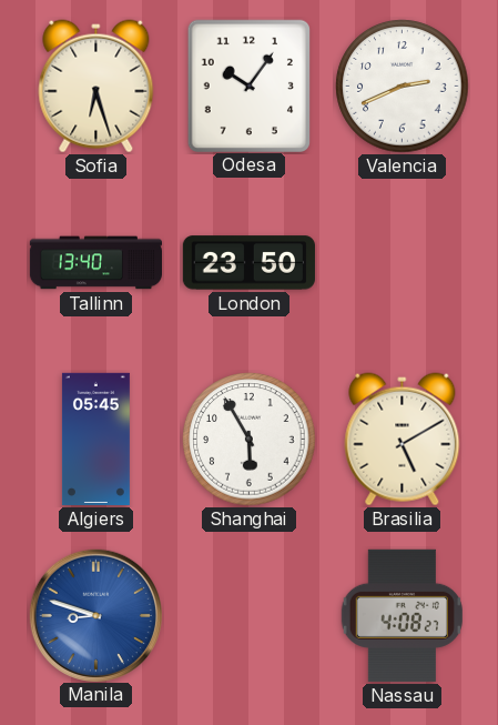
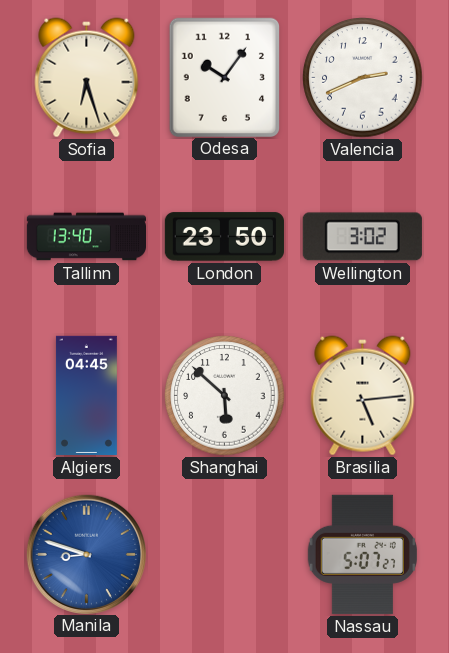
Wellington: none -> 3:02
Algiers: 05:45 -> 04:45
Shanghai: 5:55 -> 5:52
Brasilia: 5:10 -> 5:14
Nassau: 4:08 -> 5:07
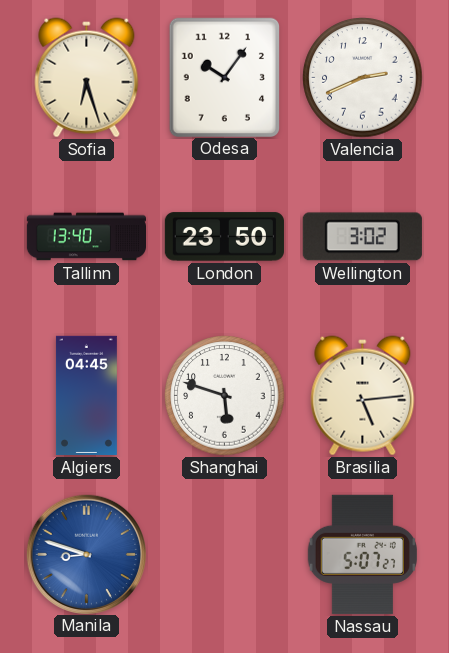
Shanghai: 5:52 -> 5:48
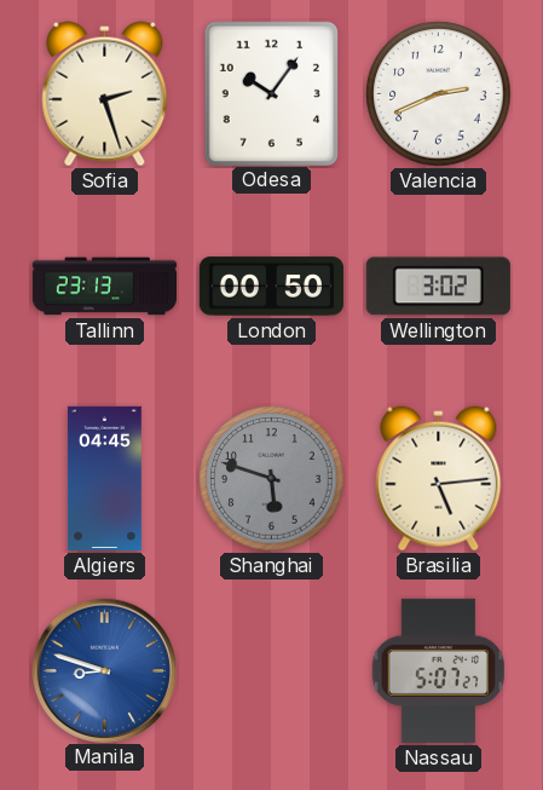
Sofia: 6:27 -> 2:27
Tallinn: 13:40 -> 23:13
London: 23:50 -> 00:50
Shanghai dial: white -> grey
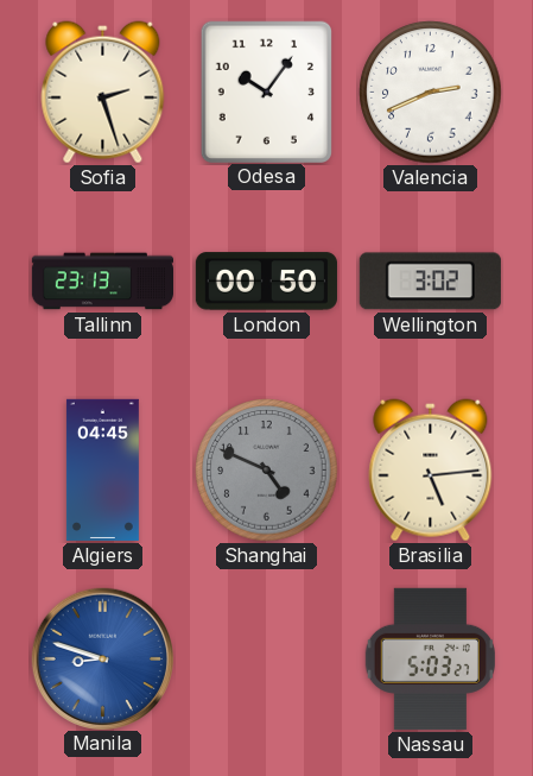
Shanghai: 5:48 -> 4:49
Nassau: 5:07 -> 5:03
